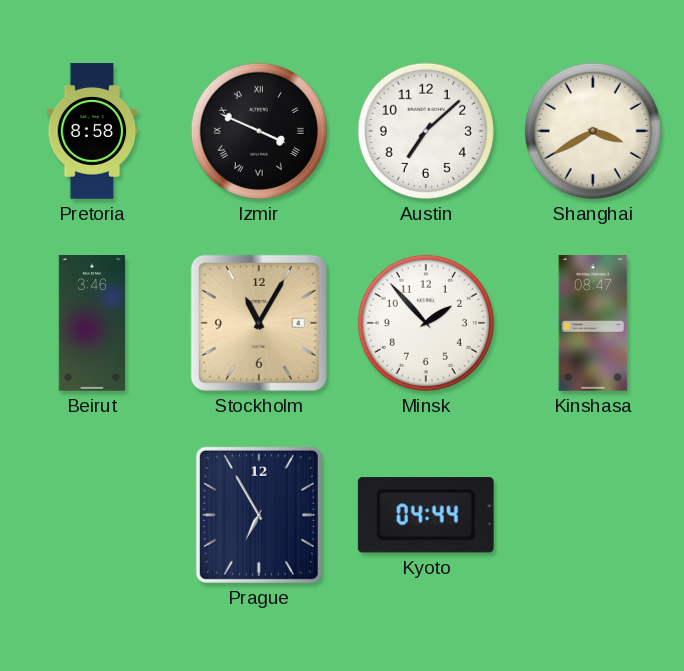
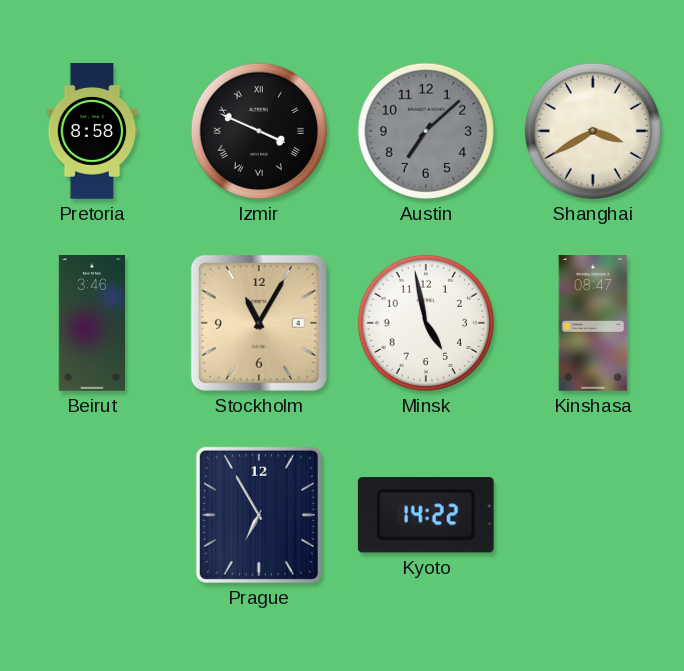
Austin dial: white -> grey
Minsk: 1:53 -> 4:58
Kyoto: 04:44 -> 14:22
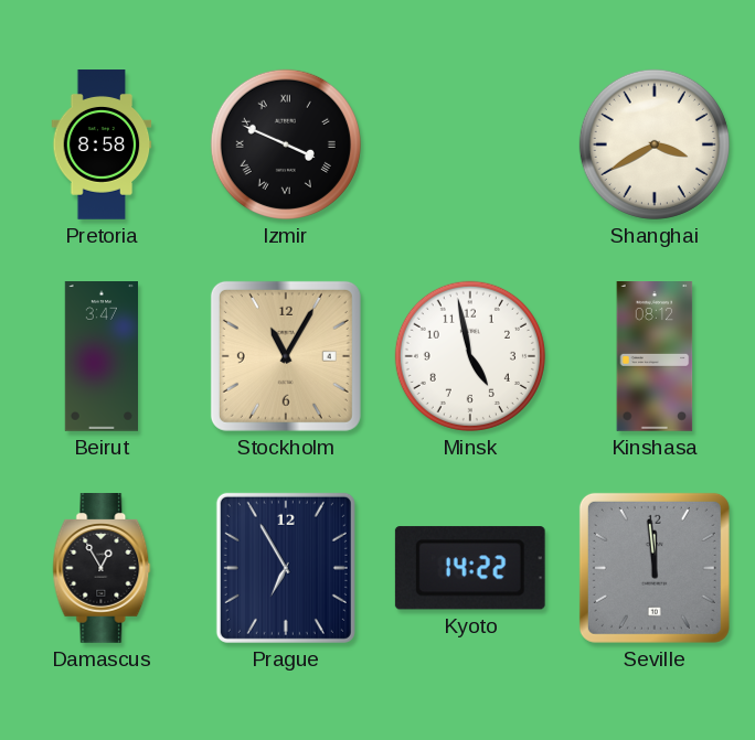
Austin: 7:08 -> none
Beirut: 3:46 -> 3:47
Kinshasa: 08:47 -> 08:12
Damascus: none -> 12:55
Seville: none -> 11:59
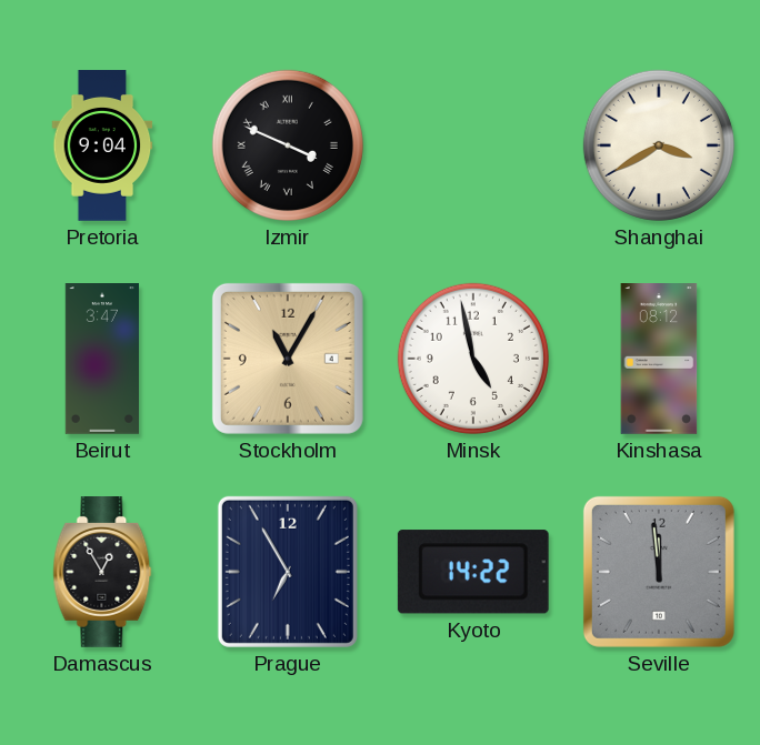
Pretoria: 8:58 -> 9:04
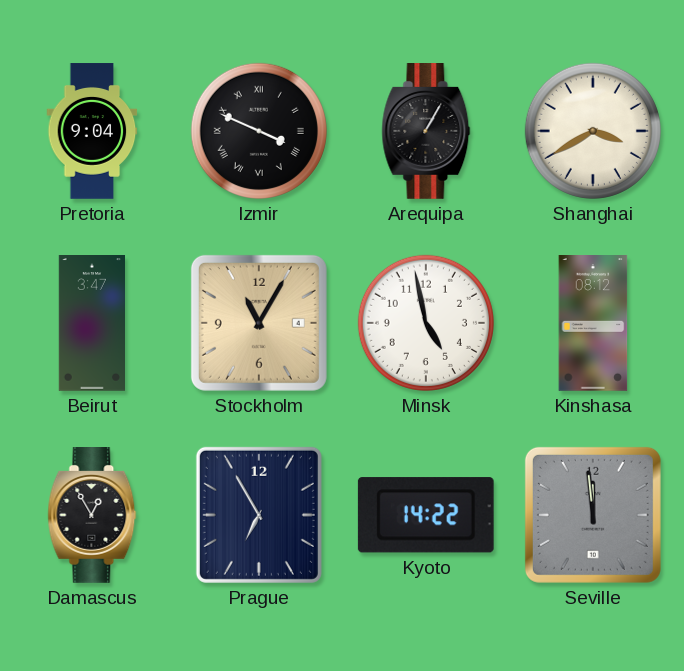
Arequipa: none -> 1:05
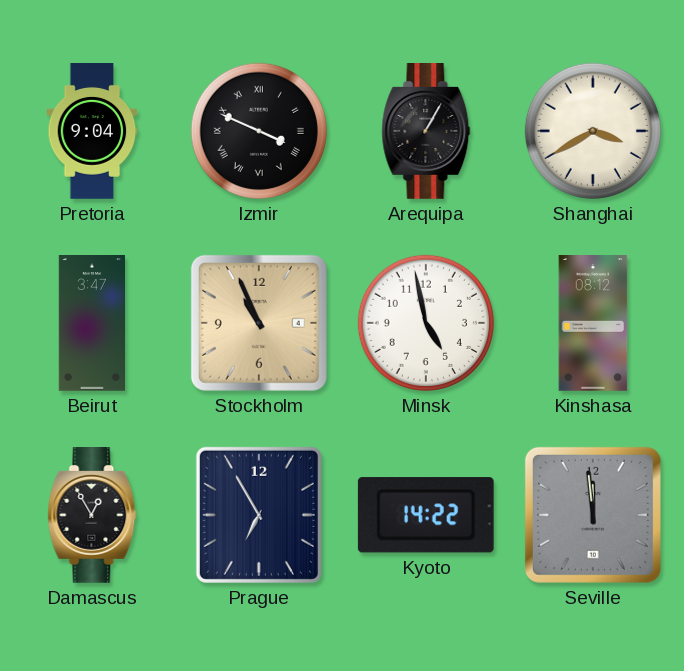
Stockholm: 11:05 -> 10:56
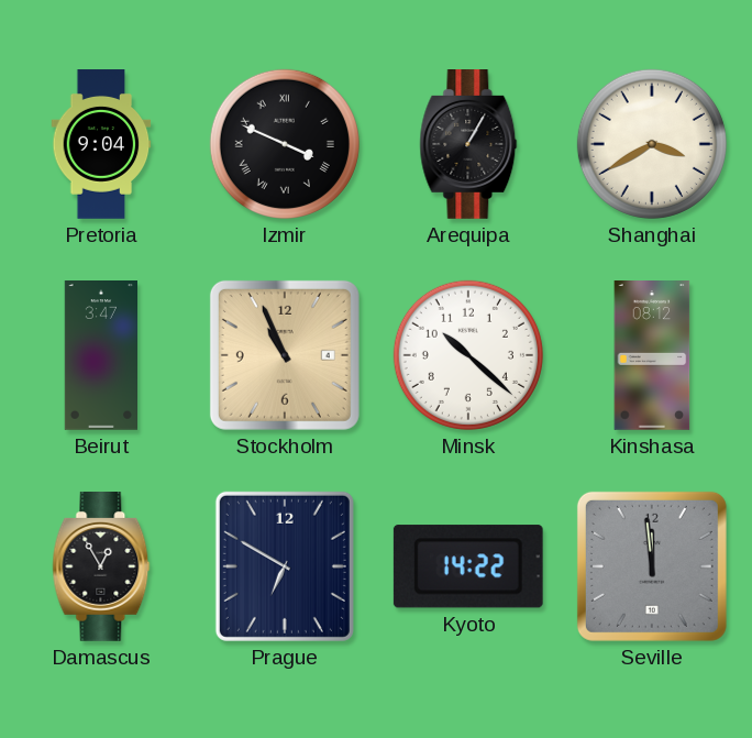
Minsk: 4:58 -> 10:22
Prague: 6:55 -> 6:50
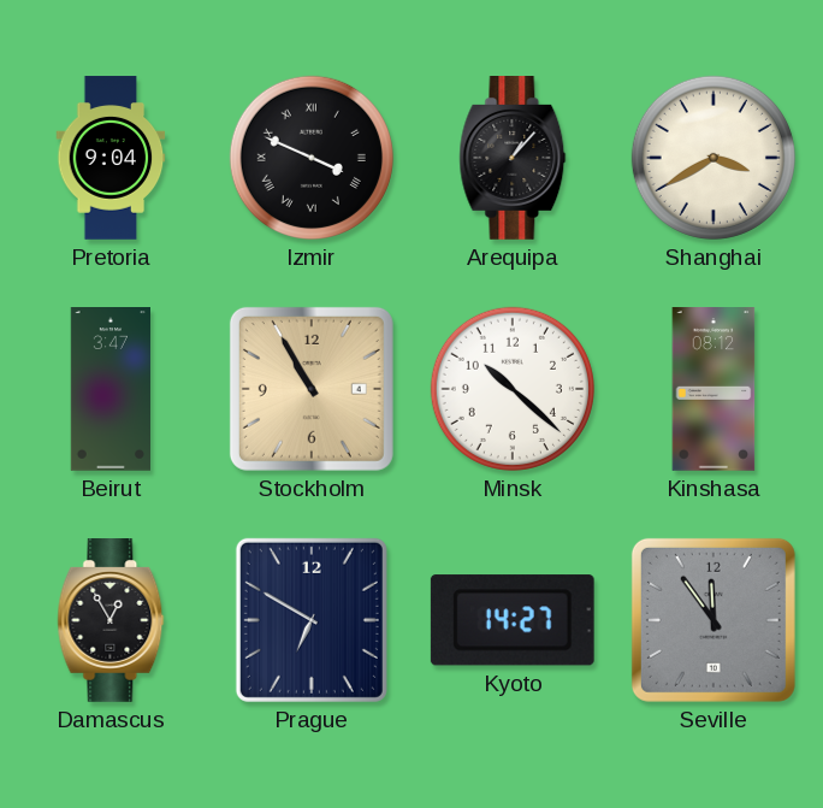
Arequipa: 1:05 -> 1:07
Stockholm: 10:56 -> 10:55
Kyoto: 14:22 -> 14:27
Seville: 11:59 -> 11:54
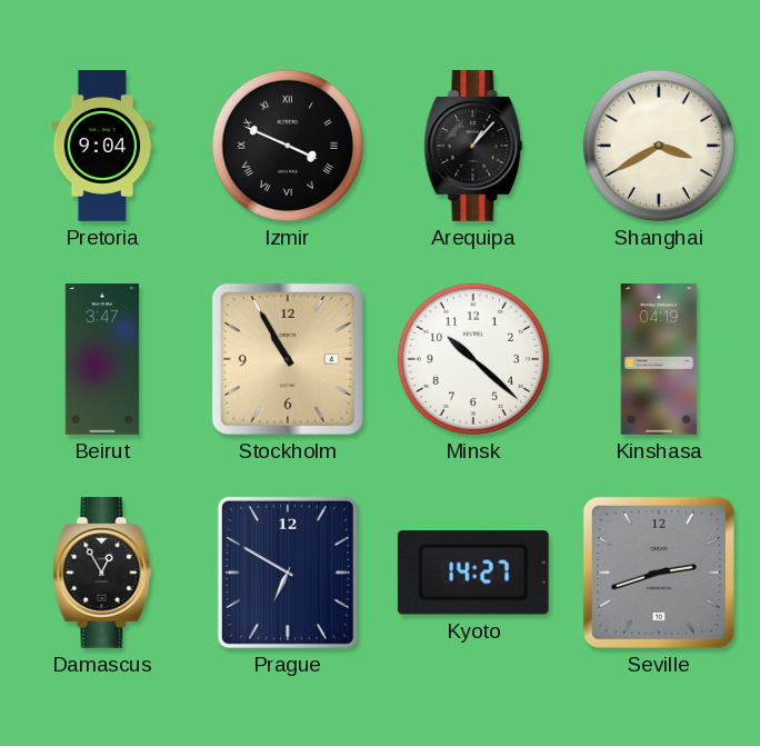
Kinshasa: 08:12 -> 04:19
Seville: 11:54 -> 2:42
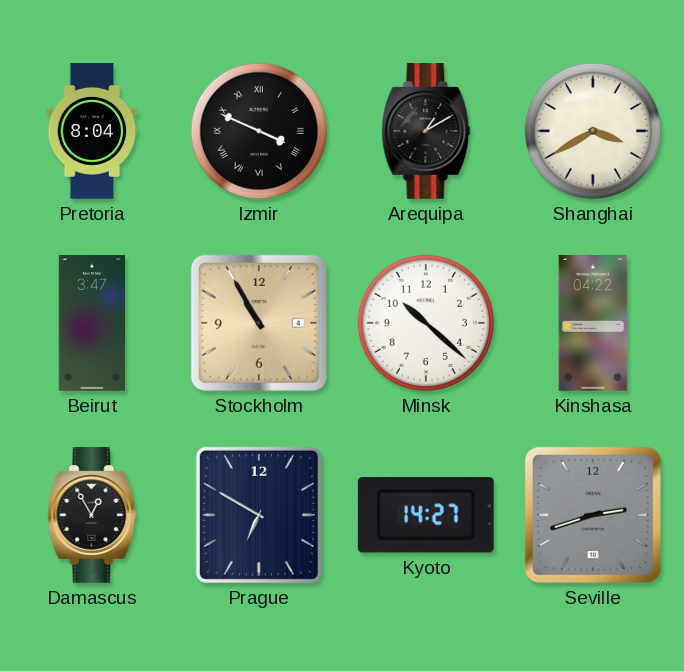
Pretoria: 9:04 -> 8:04
Arequipa: 1:07 -> 1:10
Kinshasa: 04:19 -> 04:22
